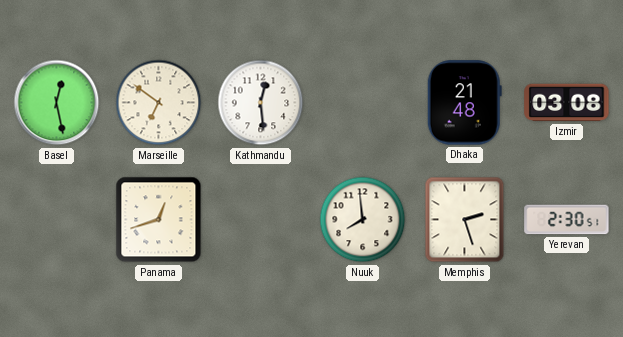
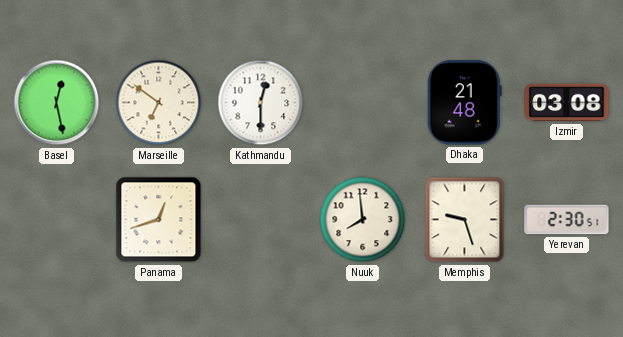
Kathmandu: 12:29 -> 12:30
Memphis: 2:27 -> 9:27
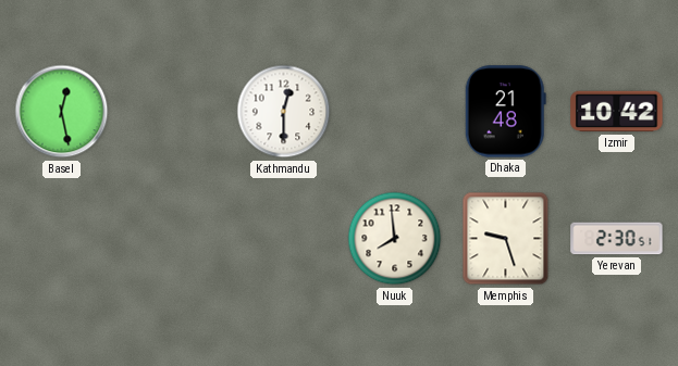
Marseille: 6:51 -> none
Izmir: 03:08 -> 10:42
Panama: 12:42 -> none
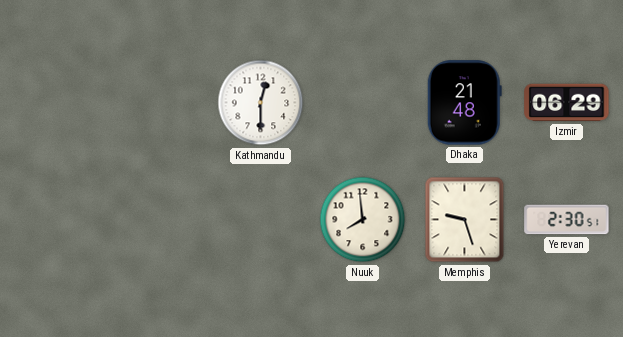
Basel: 12:28 -> none
Izmir: 10:42 -> 06:29
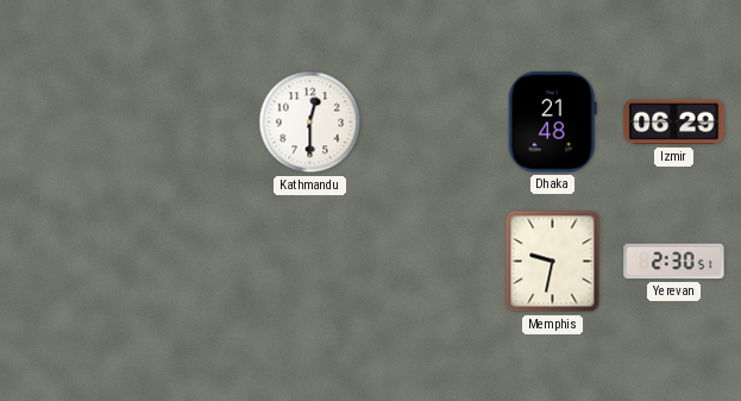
Nuuk: 7:59 -> none
Memphis: 9:27 -> 9:32
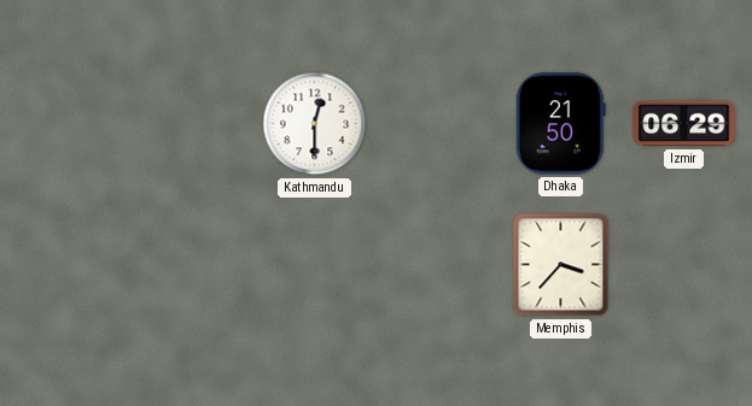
Dhaka: 21:48 -> 21:50
Memphis: 9:32 -> 3:37
Yerevan: 2:30 -> none
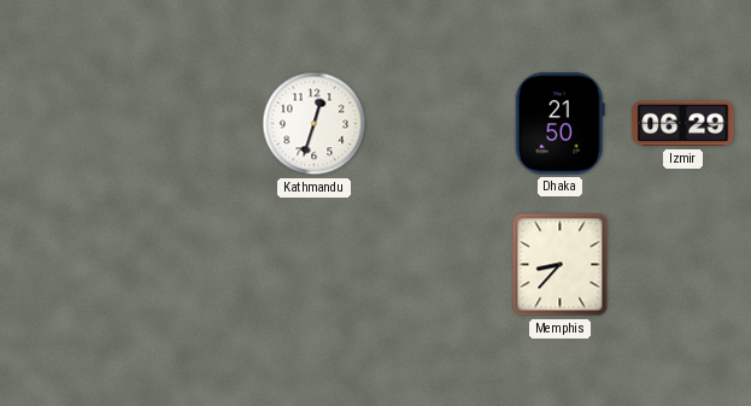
Kathmandu: 12:30 -> 12:33
Memphis: 3:37 -> 8:37
